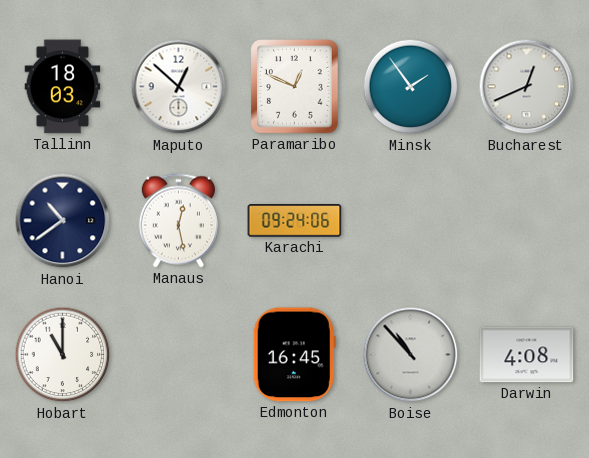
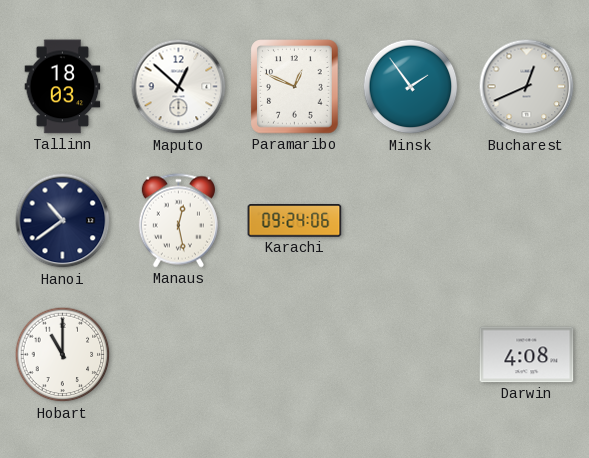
Edmonton: 16:45 -> none
Boise: 10:53 -> none
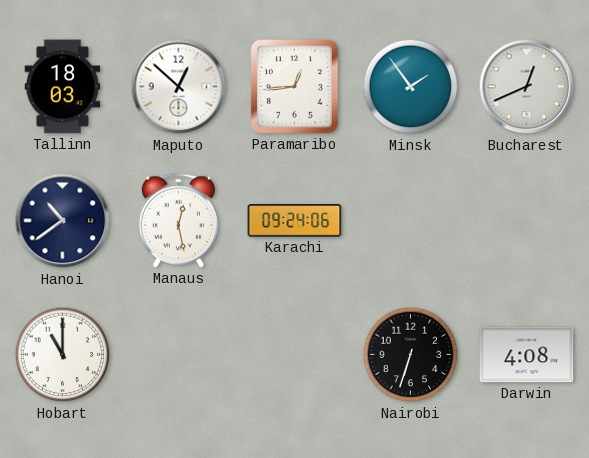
Paramaribo: 12:49 -> 12:44
Nairobi: none -> 6:33
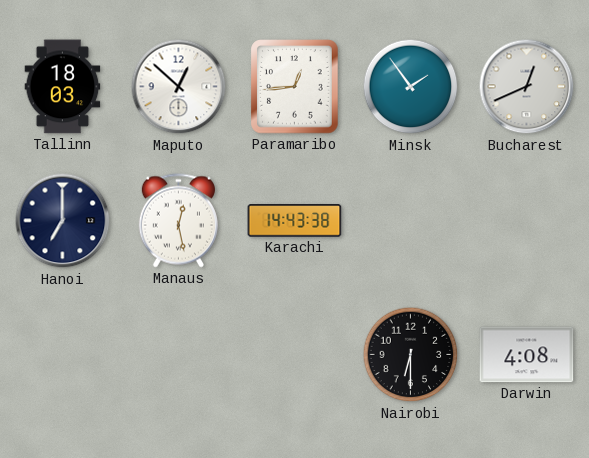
Hanoi: 10:39 -> 7:00
Karachi: 09:24 -> 14:43
Hobart: 11:00 -> none
Nairobi: 6:33 -> 6:30
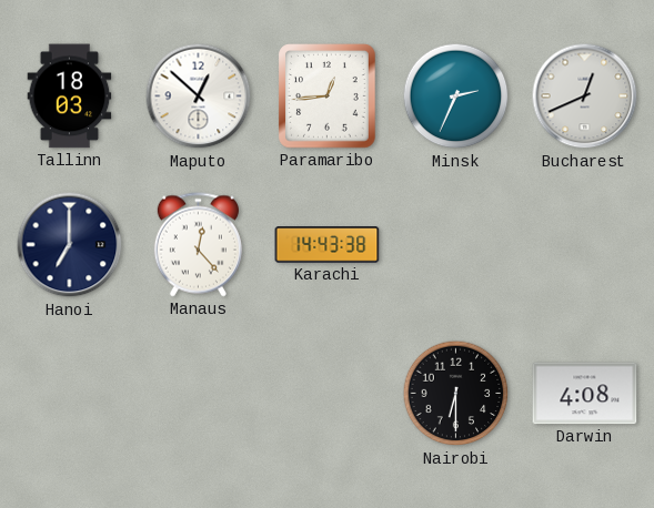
Minsk: 1:54 -> 2:34
Manaus: 12:28 -> 12:23
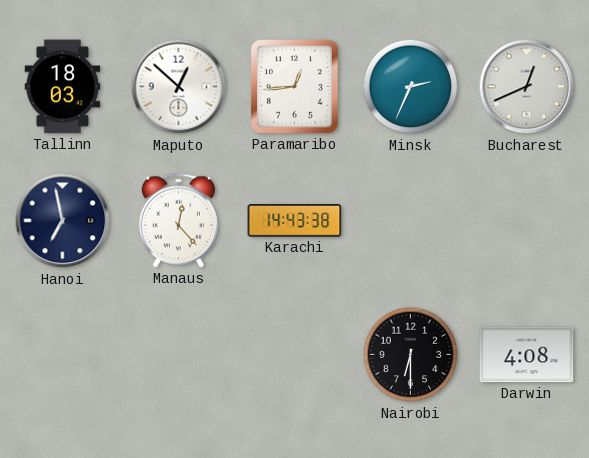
Hanoi: 7:00 -> 6:58
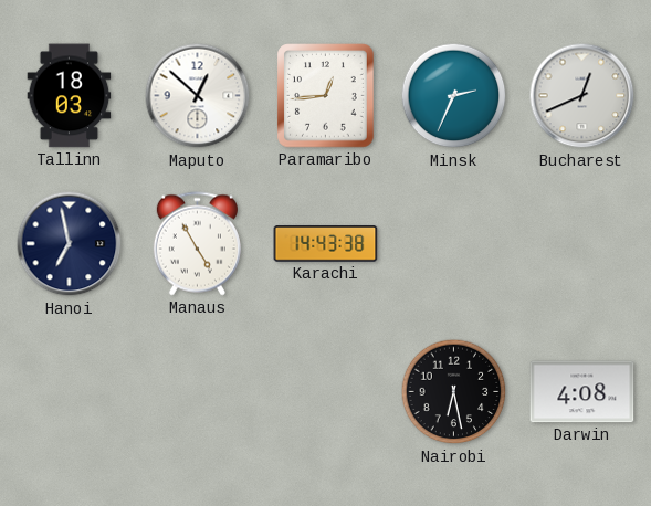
Manaus: 12:23 -> 4:55
Nairobi: 6:30 -> 6:28
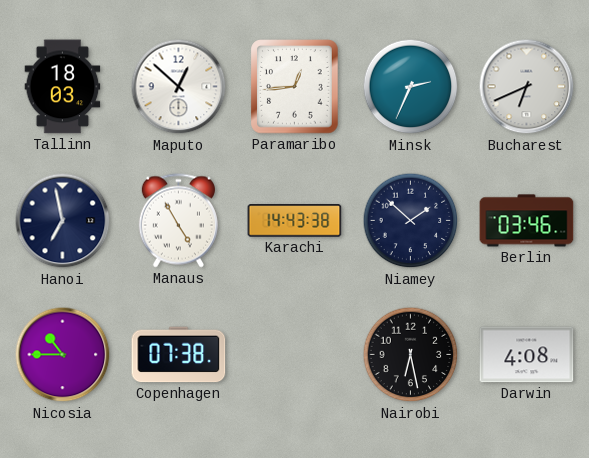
Bucharest: 12:41 -> 6:41
Niamey: none -> 1:52
Berlin: none -> 03:46
Nicosia: none -> 10:45
Copenhagen: none -> 07:38
